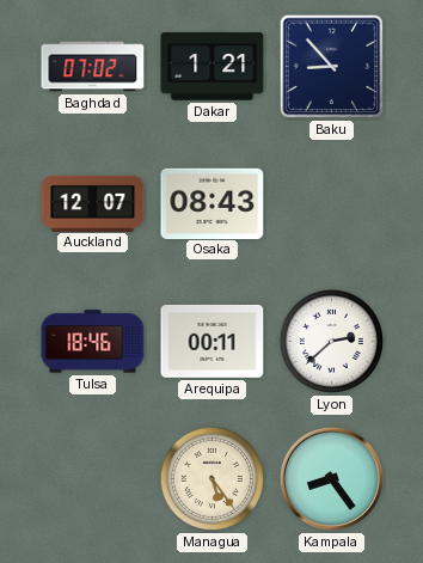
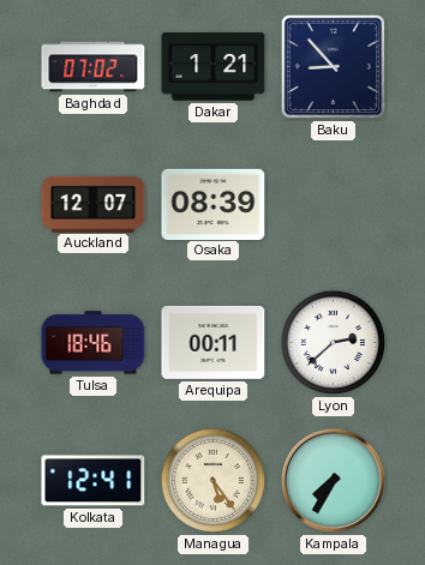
Osaka: 08:43 -> 08:39
Kolkata: none -> 12:41
Kampala: 8:24 -> 7:35
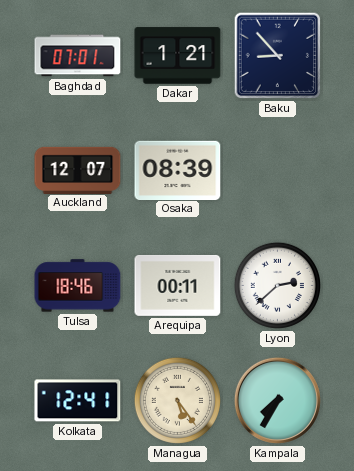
Baghdad: 07:02 -> 07:01
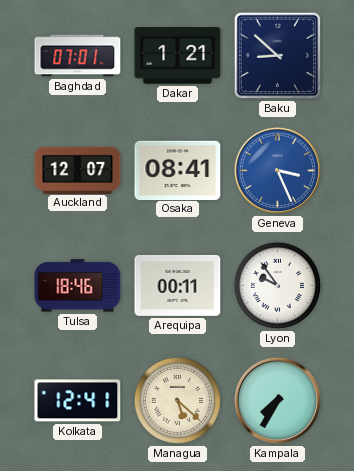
Baku: 8:53 -> 8:52
Osaka: 08:39 -> 08:41
Geneva: none -> 3:26
Lyon: 2:38 -> 9:54
Managua: 5:24 -> 5:22
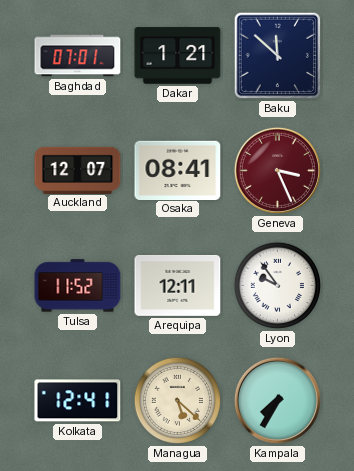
Baku: 8:52 -> 11:52
Geneva dial: blue -> burgundy
Tulsa: 18:46 -> 11:52
Arequipa: 00:11 -> 12:11
